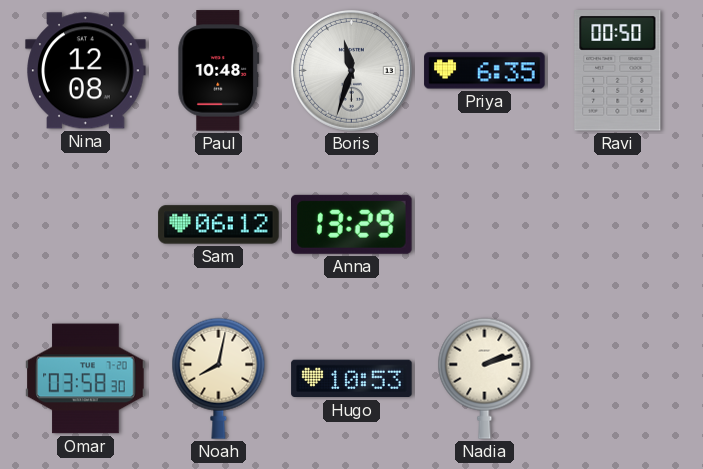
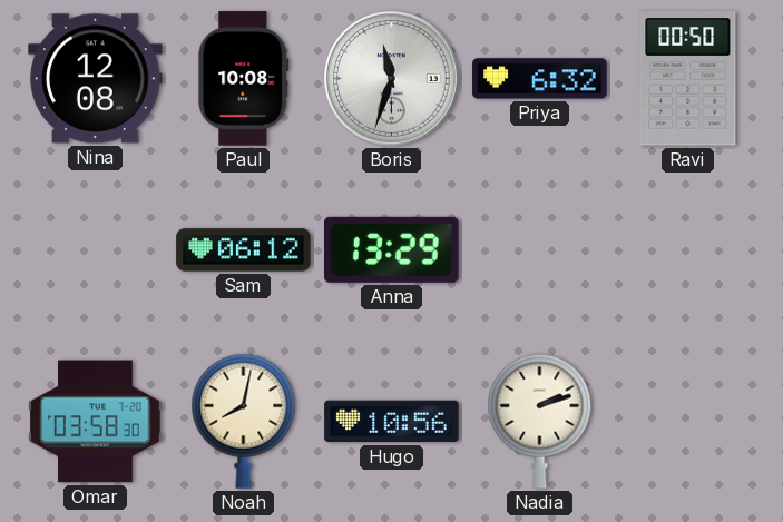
Paul: 10:48 -> 10:08
Priya: 6:35 -> 6:32
Hugo: 10:53 -> 10:56
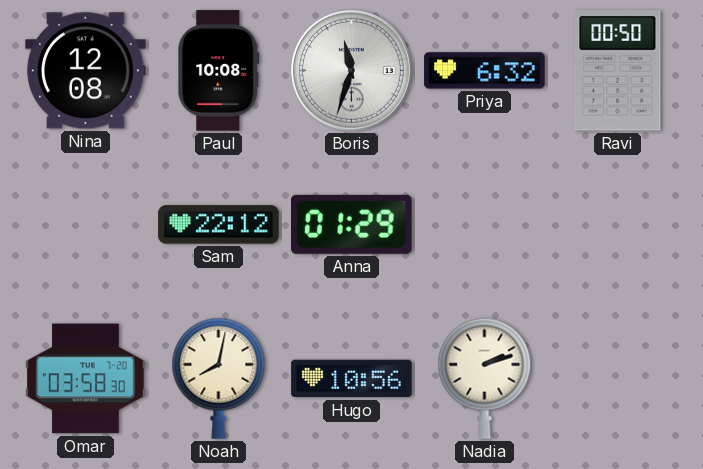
Sam: 06:12 -> 22:12
Anna: 13:29 -> 01:29
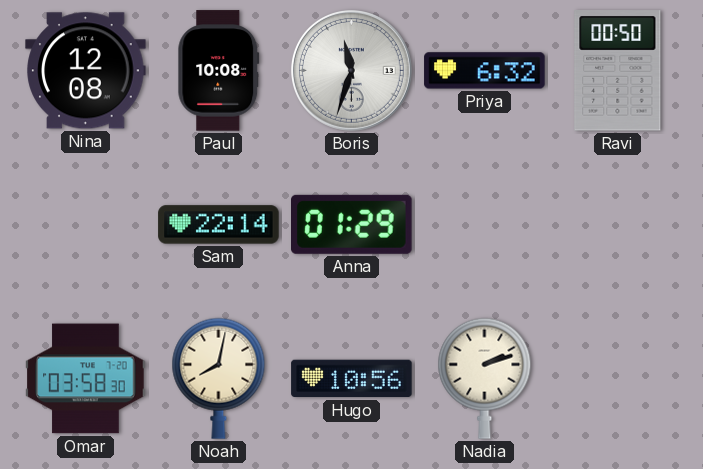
Sam: 22:12 -> 22:14
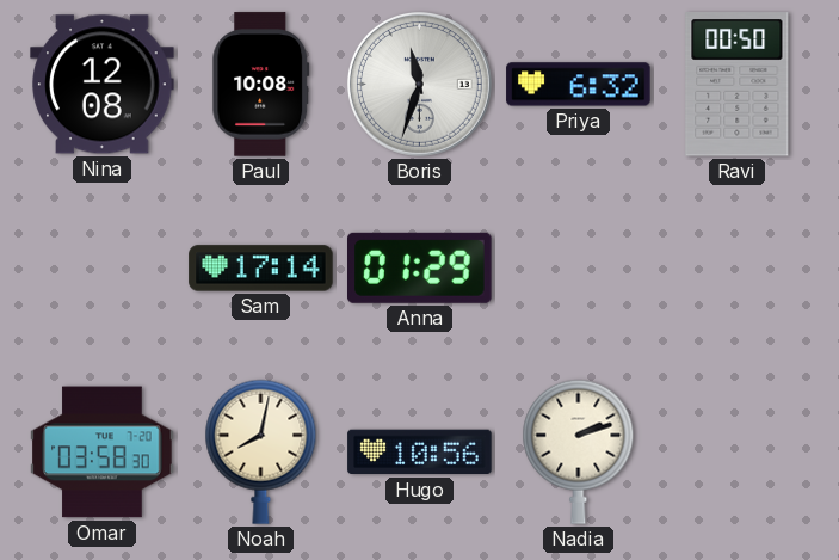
Sam: 22:14 -> 17:14
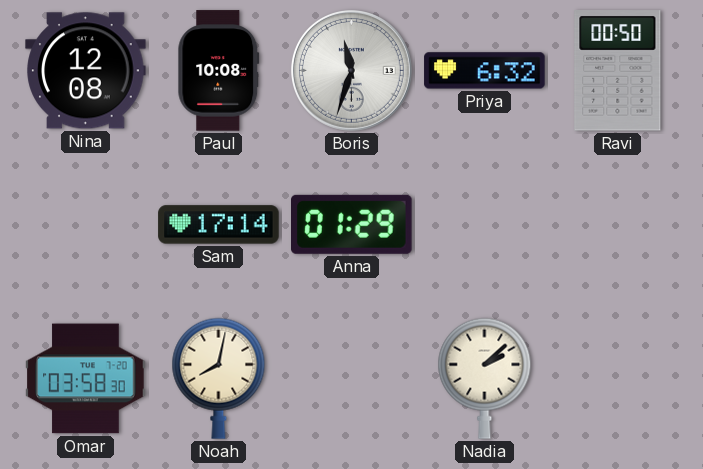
Hugo: 10:56 -> none
Nadia: 2:12 -> 2:08
